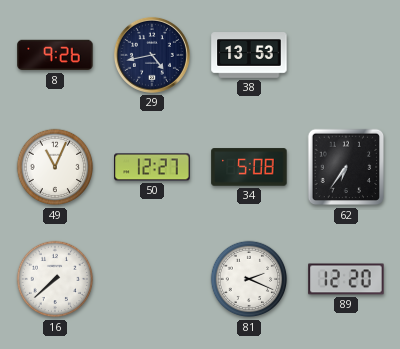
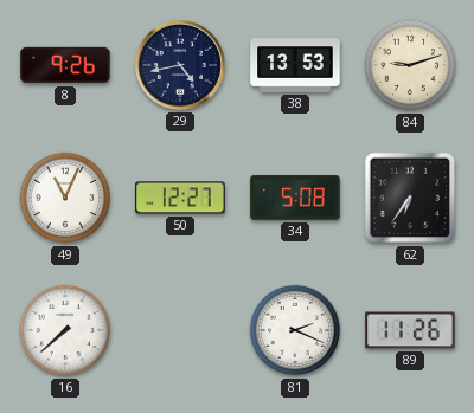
84: none -> 9:12
89: 12:20 -> 11:26
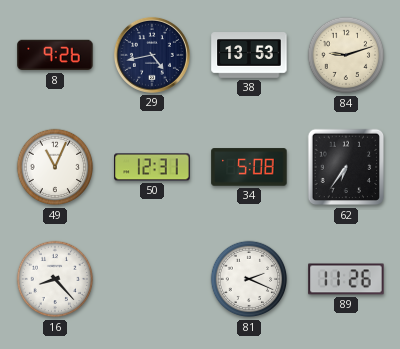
50: 12:27 -> 12:31
16: 7:38 -> 8:23
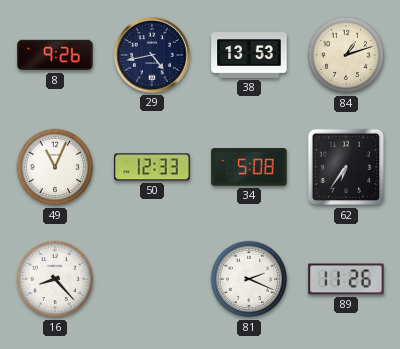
84: 9:12 -> 1:12
50: 12:31 -> 12:33
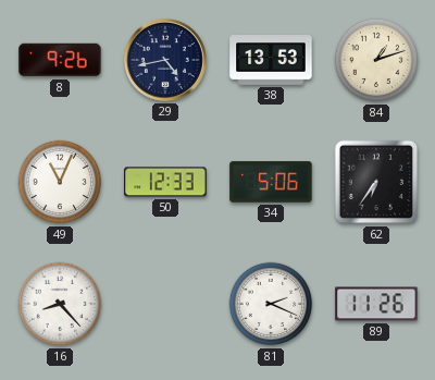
34: 5:08 -> 5:06
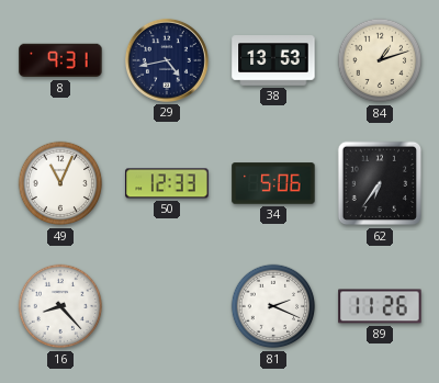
8: 9:26 -> 9:31
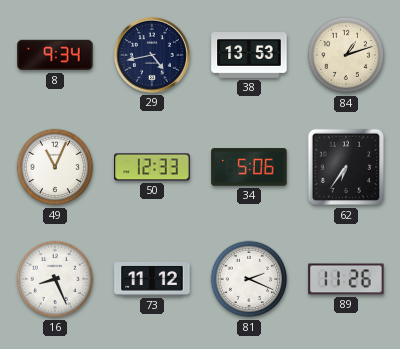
8: 9:31 -> 9:34
16: 8:23 -> 8:26
73: none -> 11:12
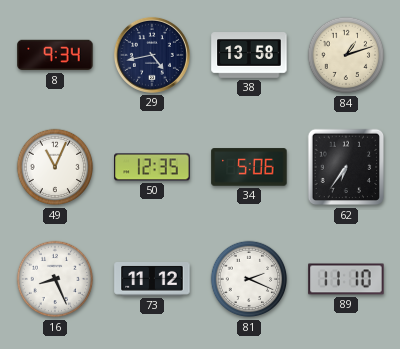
38: 13:53 -> 13:58
50: 12:33 -> 12:35
89: 11:26 -> 11:10
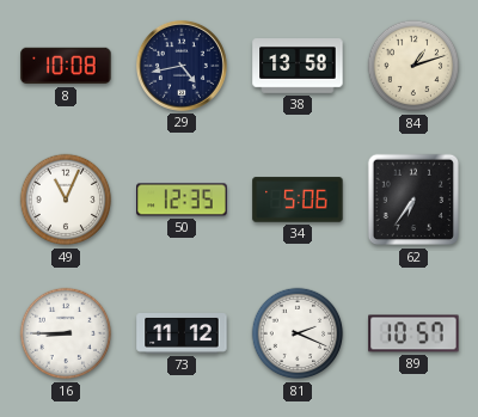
8: 9:34 -> 10:08
16: 8:26 -> 8:45
89: 11:10 -> 10:57
